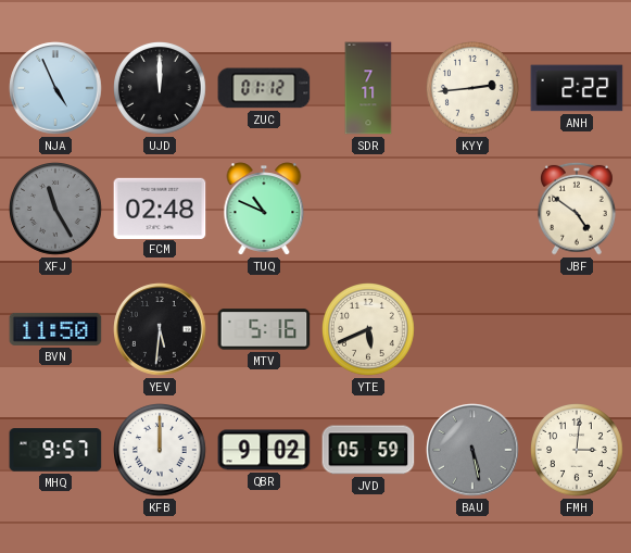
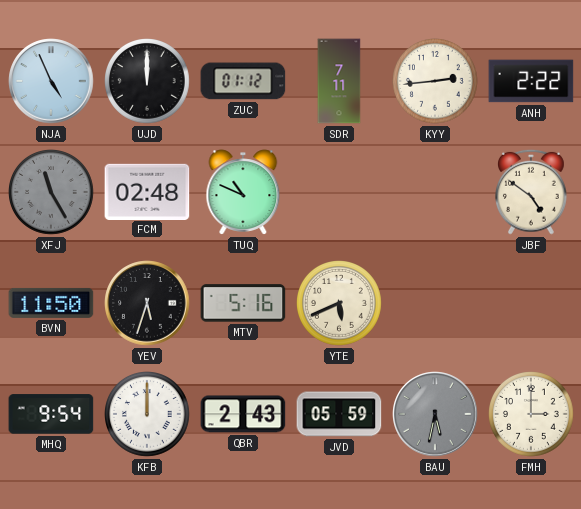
YEV: 5:31 -> 5:33
MHQ: 9:57 -> 9:54
QBR: 9:02 -> 2:43
BAU: 5:28 -> 5:32
FMH: 3:01 -> 3:00
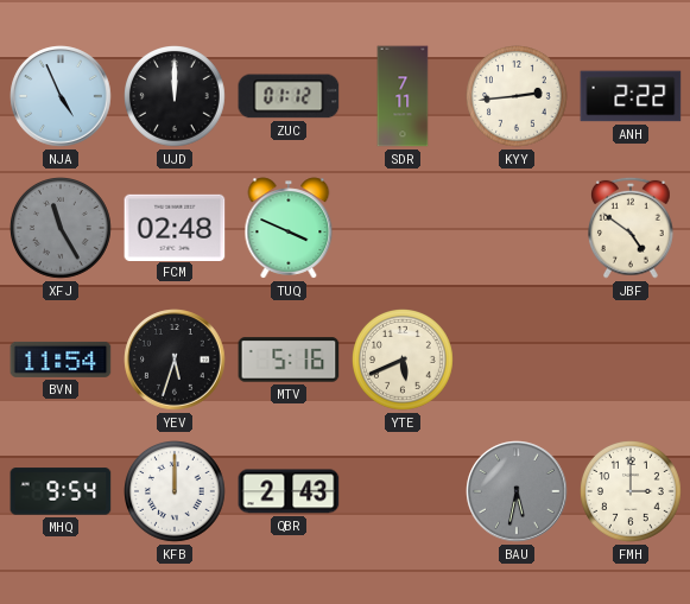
TUQ: 10:49 -> 3:49
BVN: 11:50 -> 11:54
JVD: 05:59 -> none
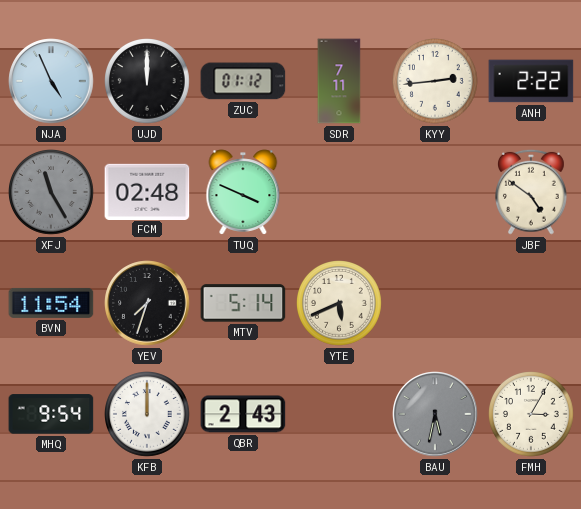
YEV: 5:33 -> 7:33
MTV: 5:16 -> 5:14
FMH: 3:00 -> 3:05
